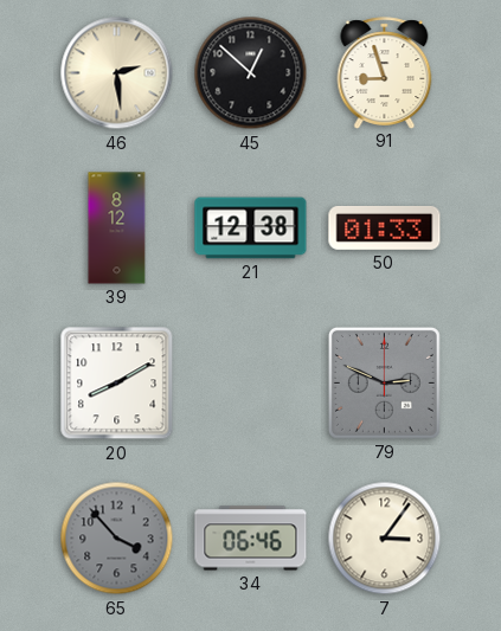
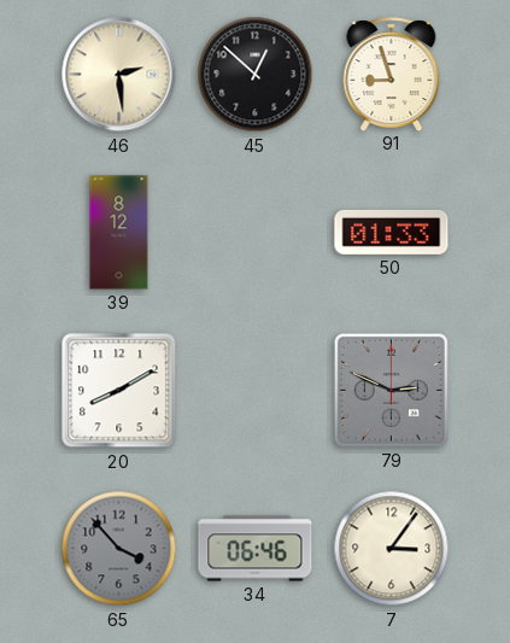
21: 12:38 -> none
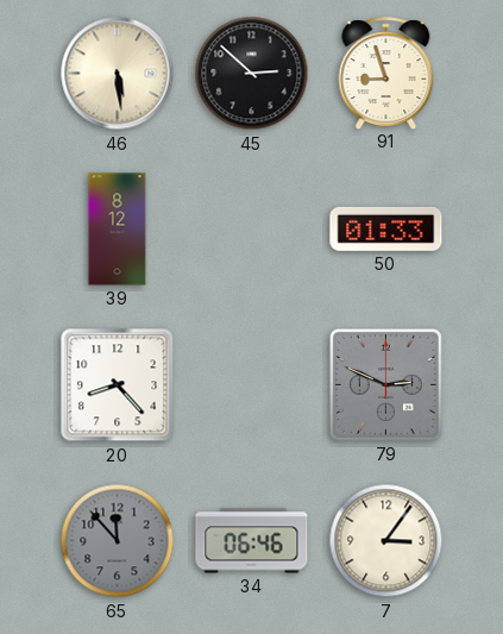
46: 2:29 -> 5:29
45: 12:52 -> 2:52
20: 8:10 -> 8:23
65: 3:53 -> 11:53
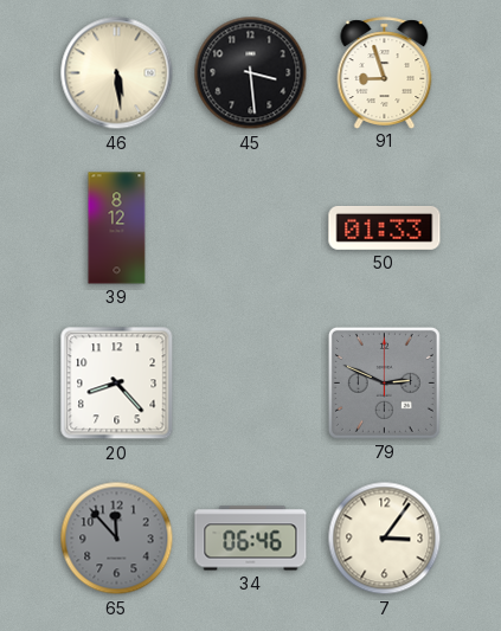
45: 2:52 -> 3:29
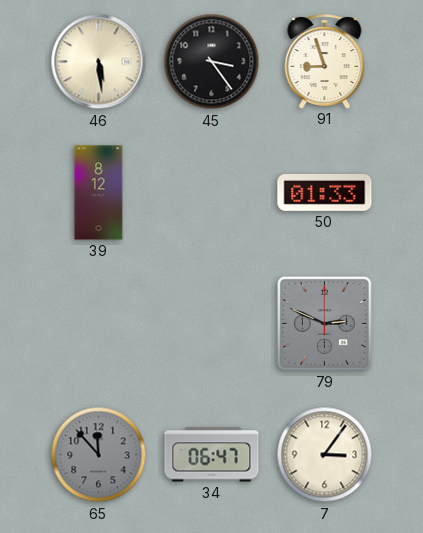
45: 3:29 -> 3:24
20: 8:23 -> none
34: 06:46 -> 06:47
